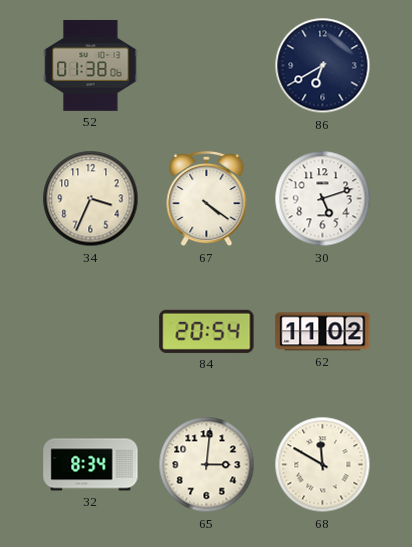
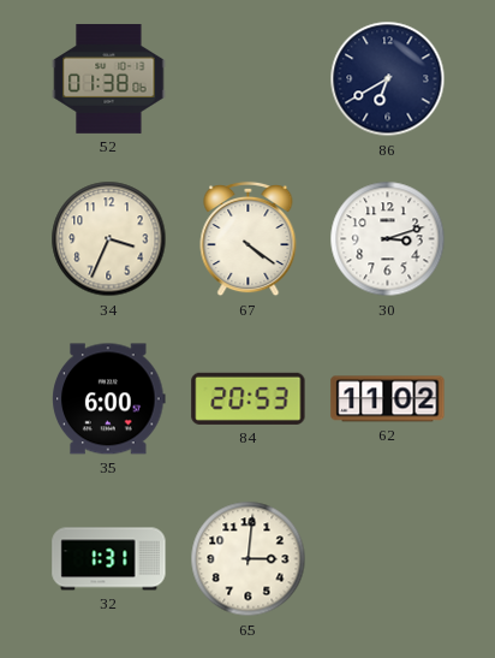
30: 5:12 -> 3:12
35: none -> 6:00
84: 20:54 -> 20:53
32: 8:34 -> 1:31
68: 11:50 -> none
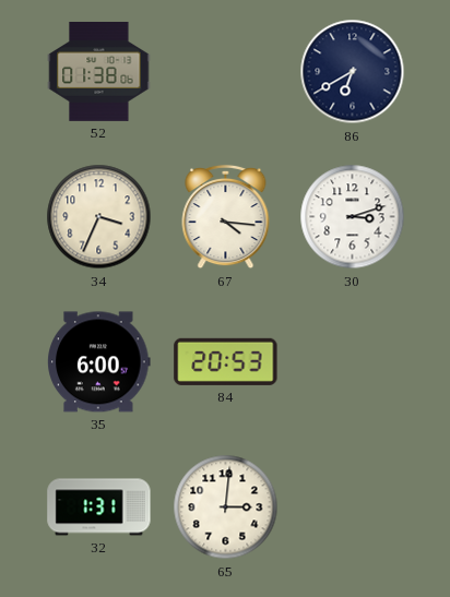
67: 4:21 -> 4:16
62: 11:02 -> none
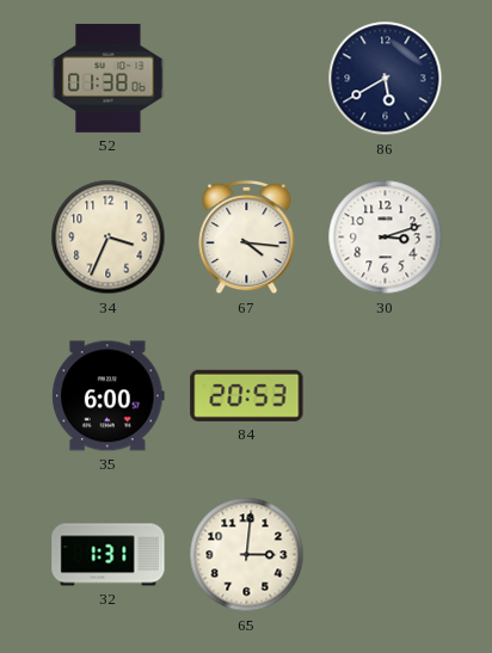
86: 6:40 -> 5:40
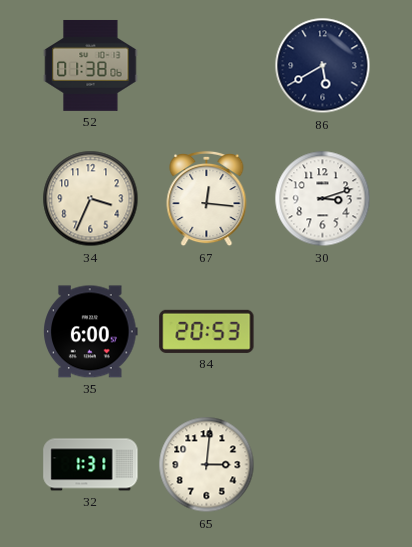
67: 4:16 -> 12:16
